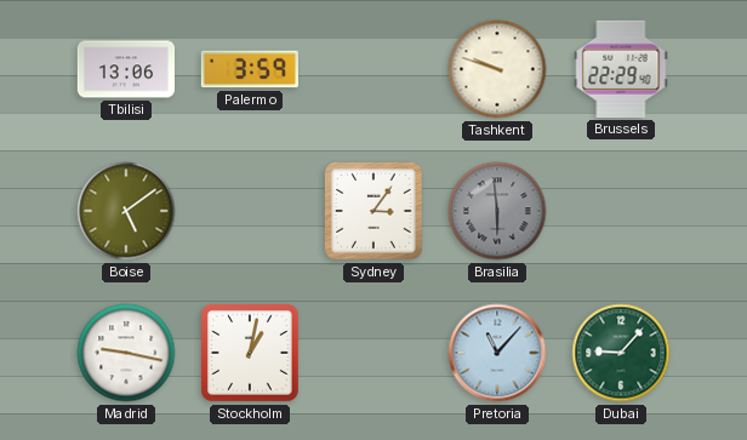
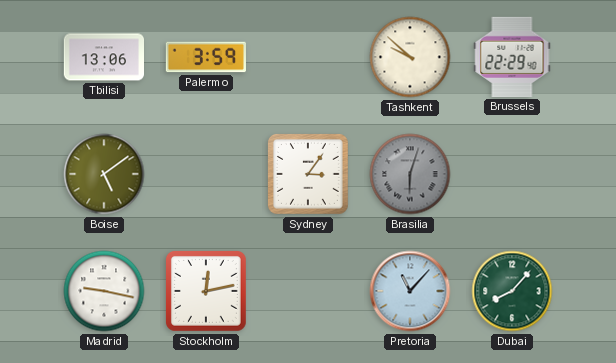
Tashkent: 9:48 -> 9:52
Brasilia: 5:59 -> 6:03
Stockholm: 1:02 -> 12:13
Dubai: 9:07 -> 8:07
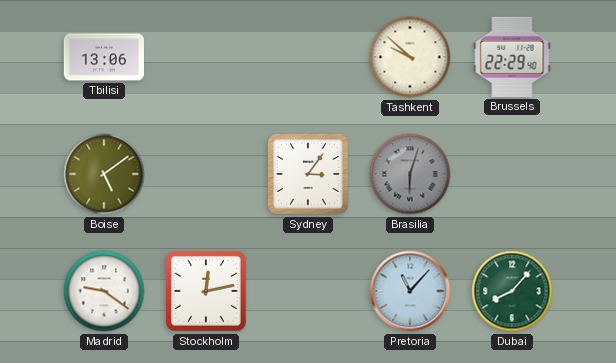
Palermo: 3:59 -> none
Madrid: 9:17 -> 9:21
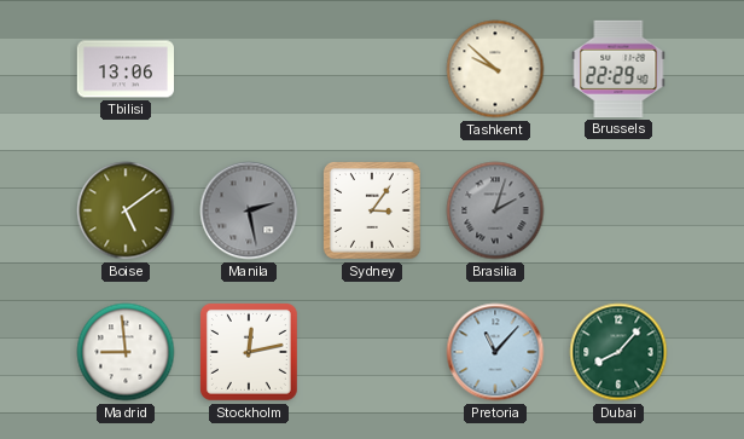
Manila: none -> 2:28
Brasilia: 6:03 -> 2:03
Madrid: 9:21 -> 8:59
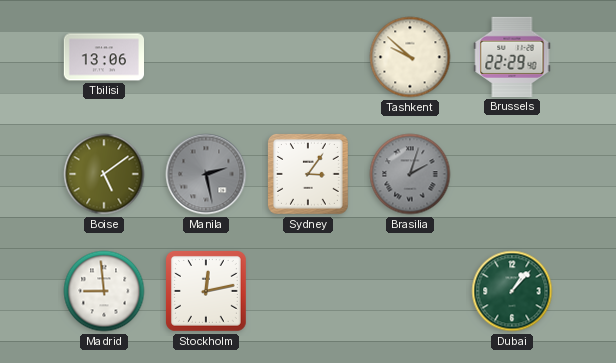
Pretoria: 11:07 -> none
Dubai: 8:07 -> 1:07
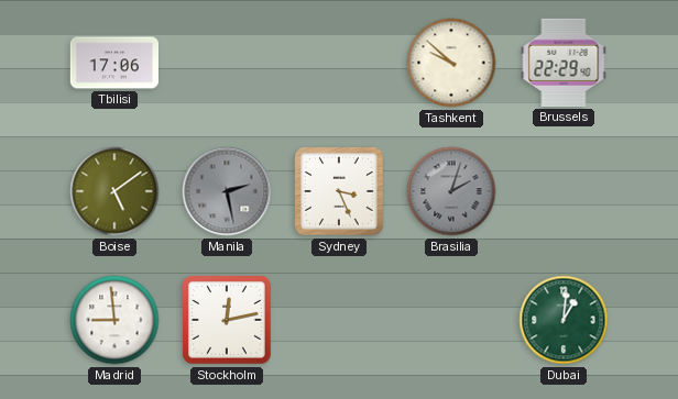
Tbilisi: 13:06 -> 17:06
Sydney: 3:06 -> 3:26
Dubai: 1:07 -> 1:01
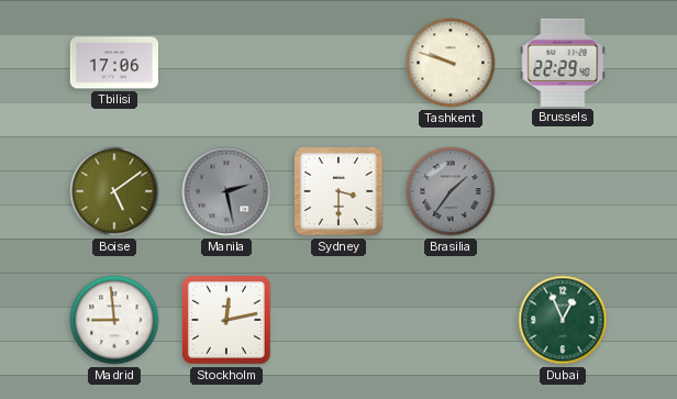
Tashkent: 9:52 -> 9:48
Sydney: 3:26 -> 3:30
Brasilia: 2:03 -> 1:36
Dubai: 1:01 -> 12:56
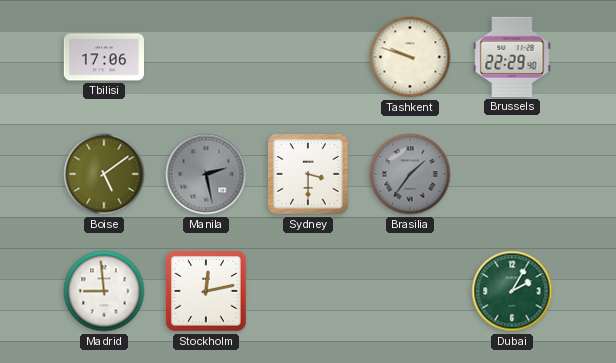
Dubai: 12:56 -> 2:05
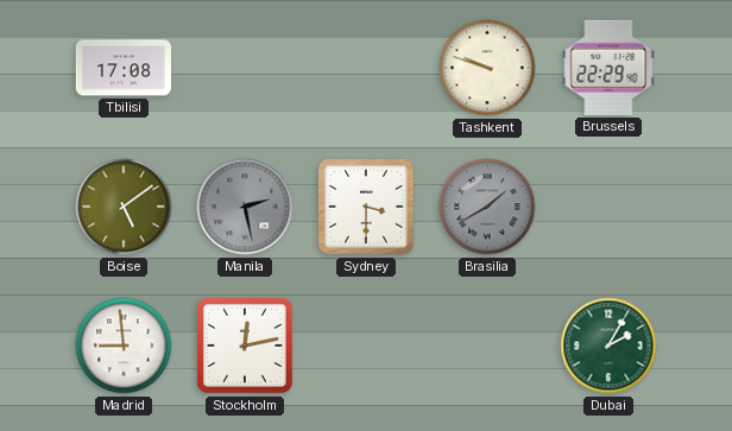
Tbilisi: 17:06 -> 17:08
Brasilia: 1:36 -> 1:40
